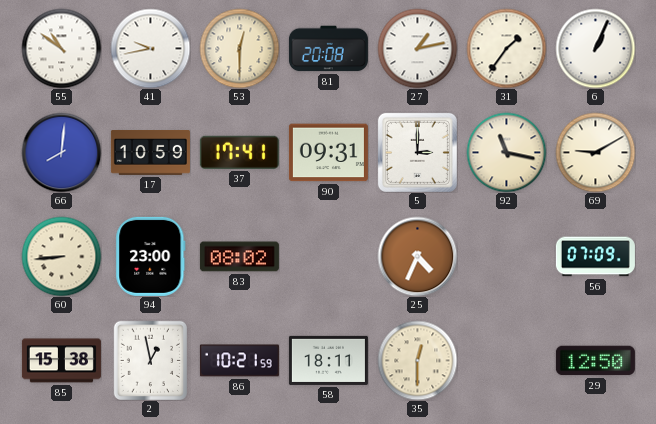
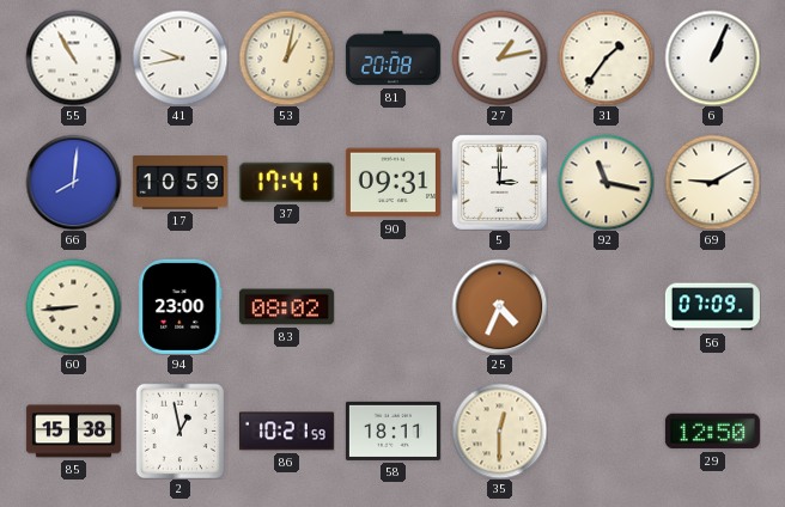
55: 10:51 -> 10:55
53: 12:30 -> 1:02
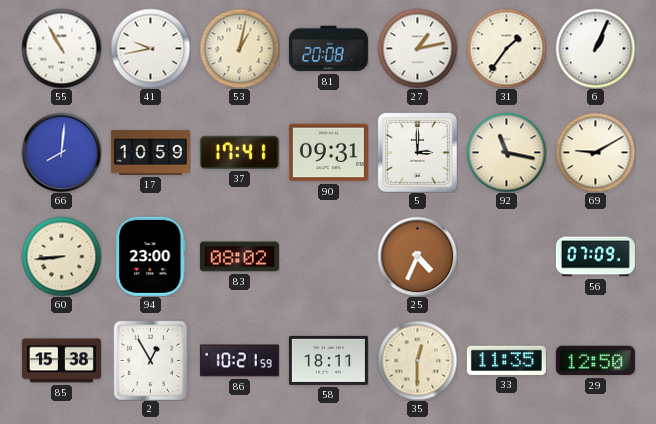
2: 12:58 -> 12:55
33: none -> 11:35
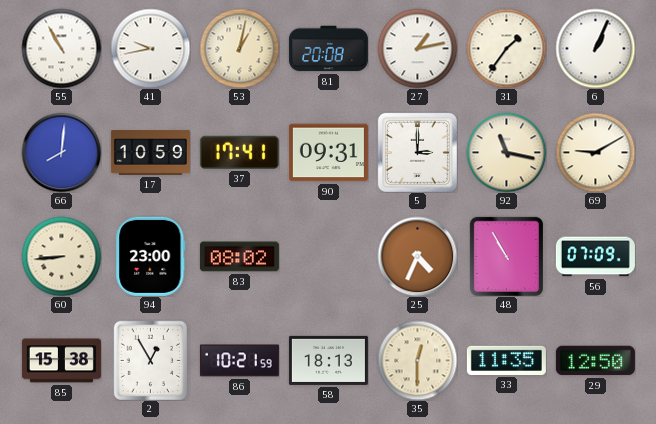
48: none -> 10:55
58: 18:11 -> 18:13
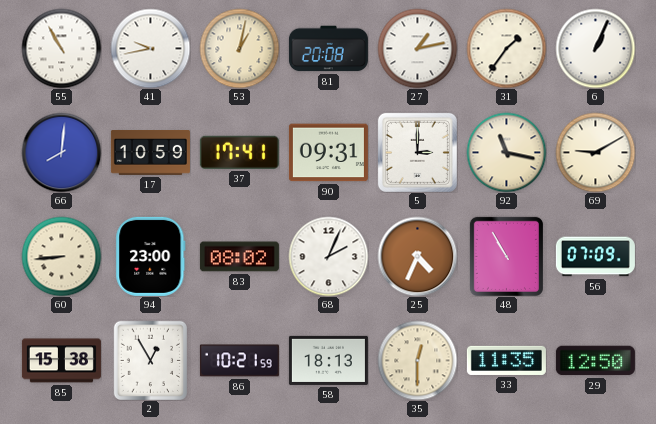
68: none -> 2:04
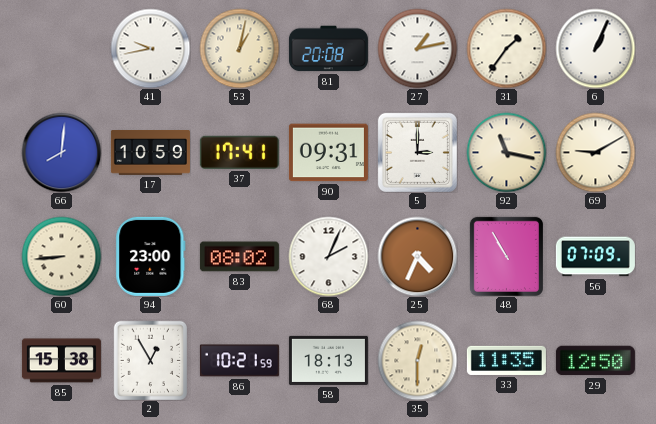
55: 10:55 -> none
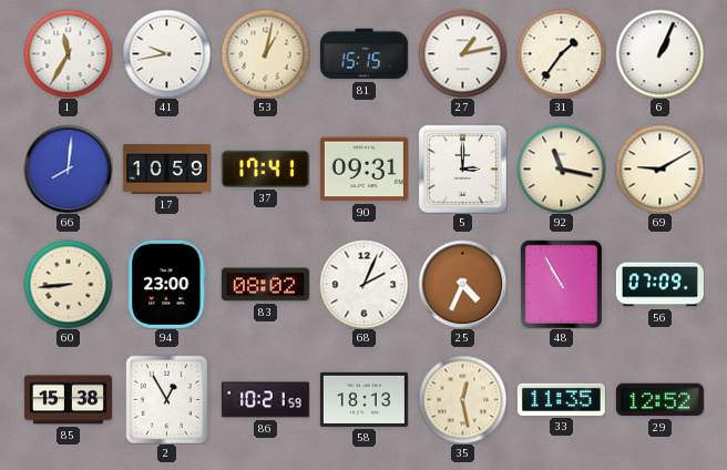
1: none -> 11:35
81: 20:08 -> 15:15
35: 12:30 -> 12:28
29: 12:50 -> 12:52
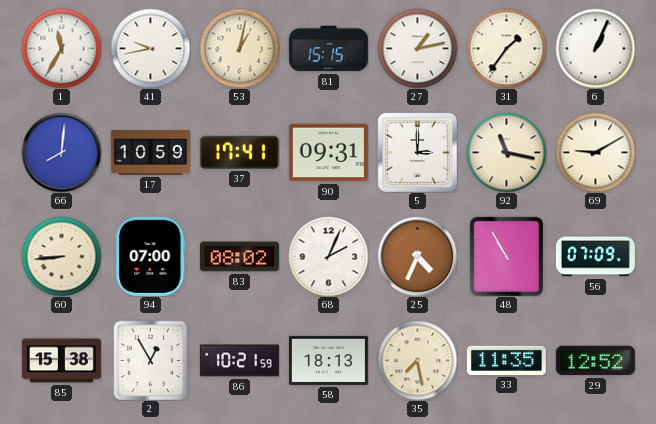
94: 23:00 -> 07:00
35: 12:28 -> 7:28
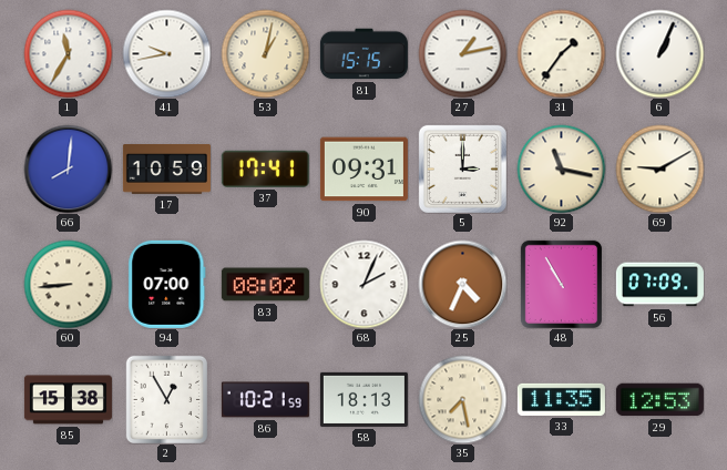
29: 12:52 -> 12:53
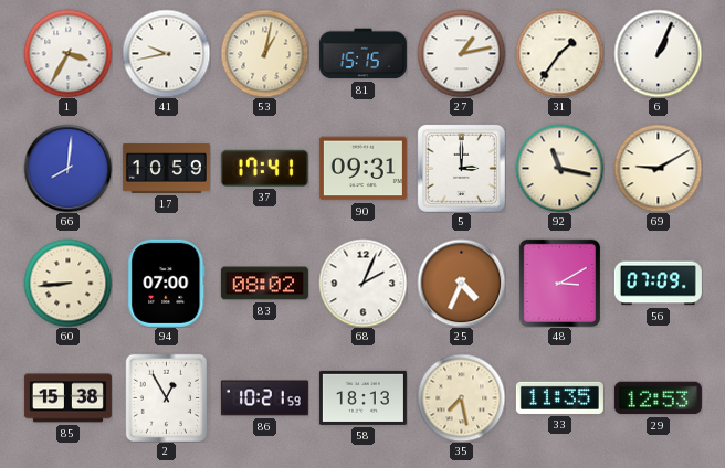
1: 11:35 -> 3:35
48: 10:55 -> 3:10
